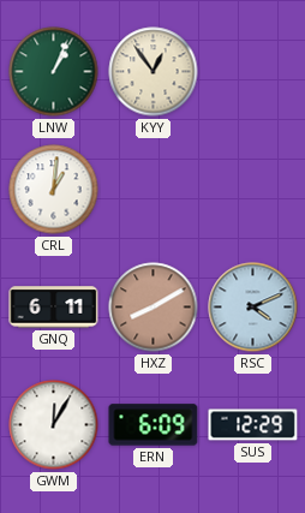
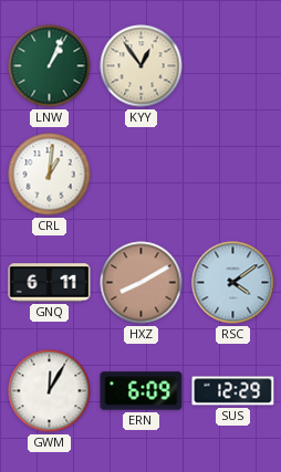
RSC: 4:11 -> 4:09
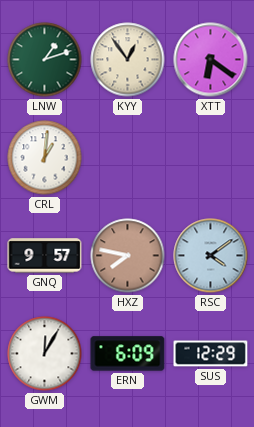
LNW: 1:04 -> 1:12
XTT: none -> 6:21
GNQ: 6:11 -> 9:57
HXZ: 8:10 -> 7:47
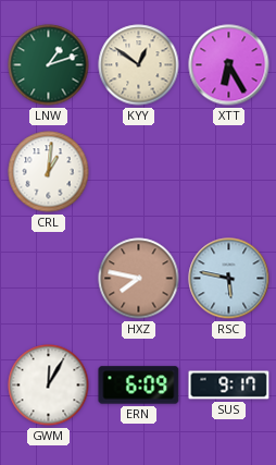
KYY: 12:54 -> 12:51
XTT: 6:21 -> 6:25
GNQ: 9:57 -> none
RSC: 4:09 -> 5:47
SUS: 12:29 -> 9:17
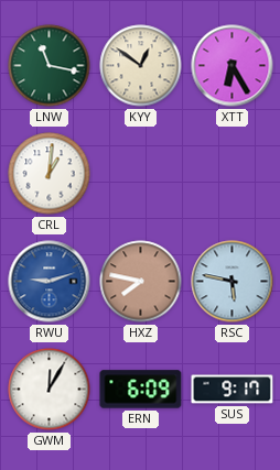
LNW: 1:12 -> 11:17
RWU: none -> 9:12
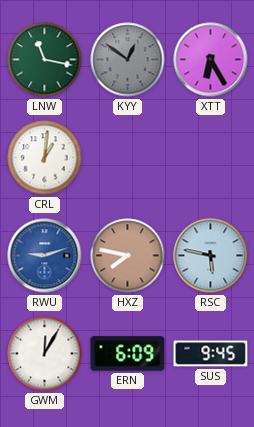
KYY dial: cream -> grey
SUS: 9:17 -> 9:45
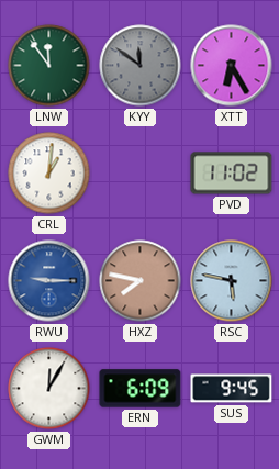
LNW: 11:17 -> 11:54
KYY: 12:51 -> 11:51
PVD: none -> 11:02
RWU: 9:12 -> 9:15
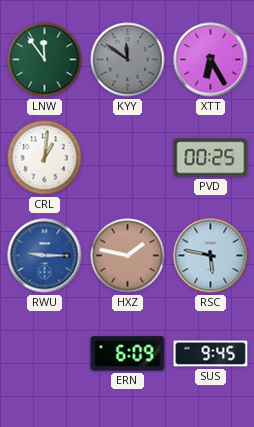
PVD: 11:02 -> 00:25
HXZ: 7:47 -> 1:47
GWM: 12:05 -> none
